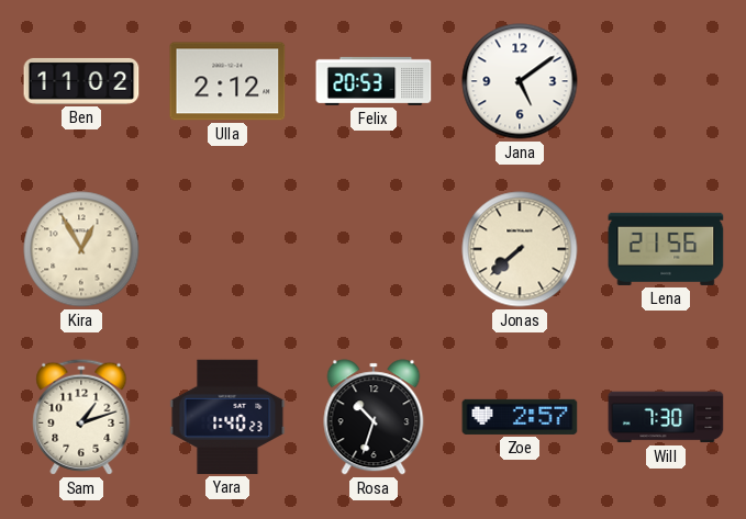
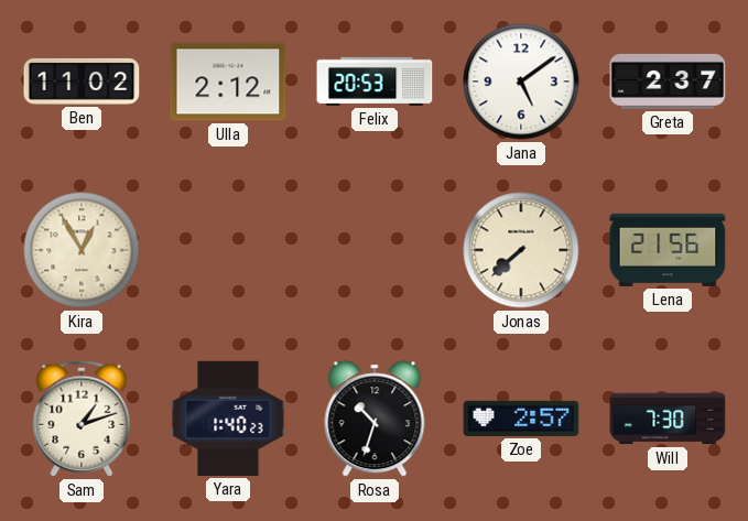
Greta: none -> 2:37
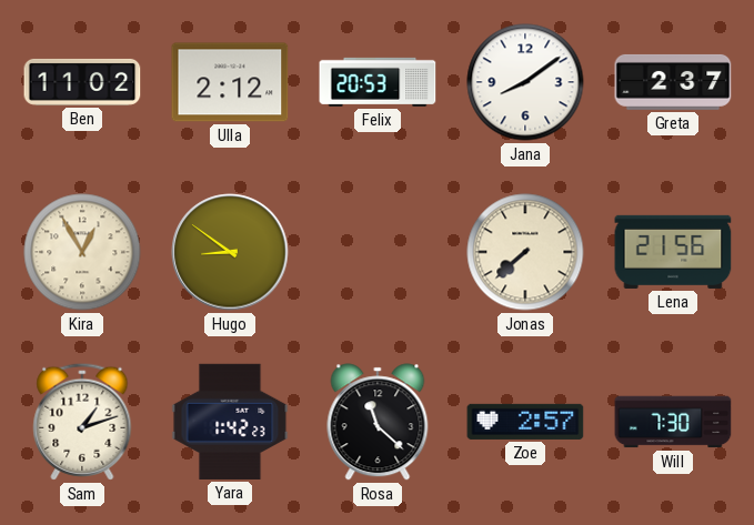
Jana: 5:09 -> 8:09
Hugo: none -> 8:51
Yara: 1:40 -> 1:42
Rosa: 10:33 -> 11:22
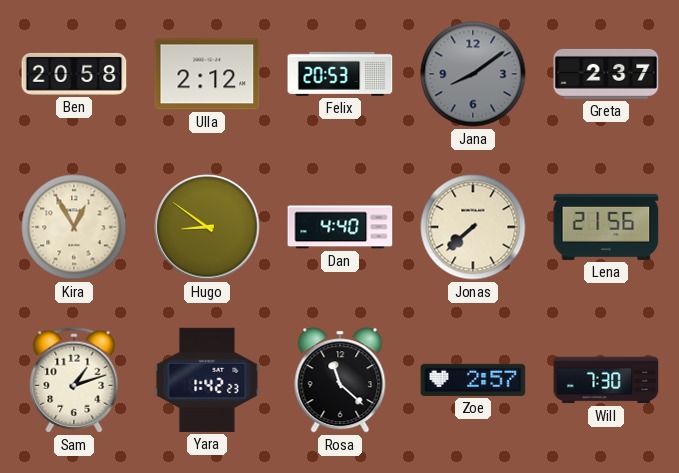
Ben: 11:02 -> 20:58
Jana dial: white -> grey
Dan: none -> 4:40
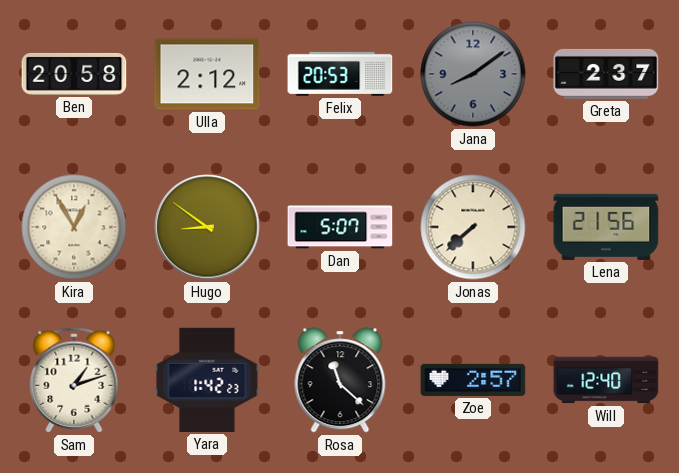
Dan: 4:40 -> 5:07
Will: 7:30 -> 12:40
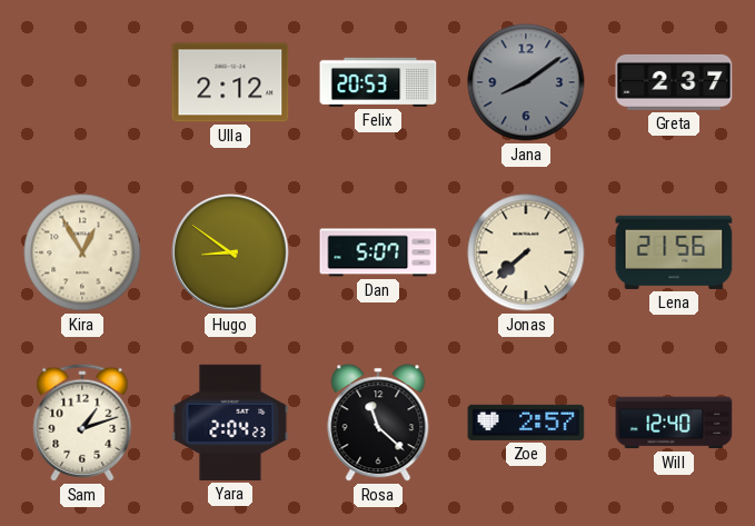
Ben: 20:58 -> none
Yara: 1:42 -> 2:04
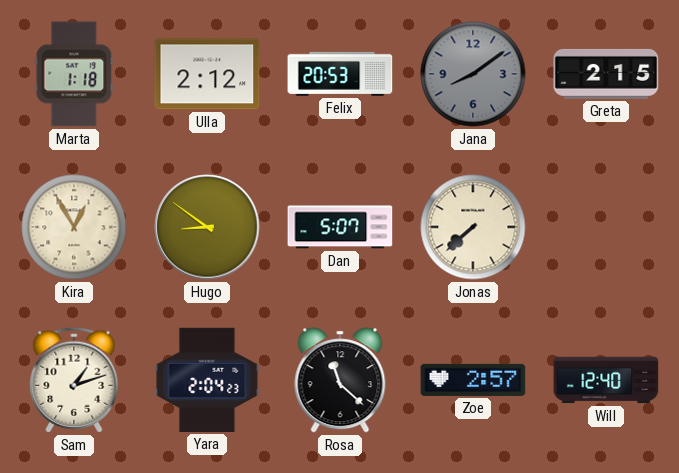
Marta: none -> 1:18
Greta: 2:37 -> 2:15
Lena: 21:56 -> none
